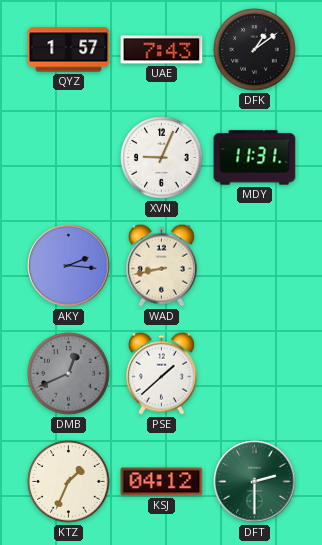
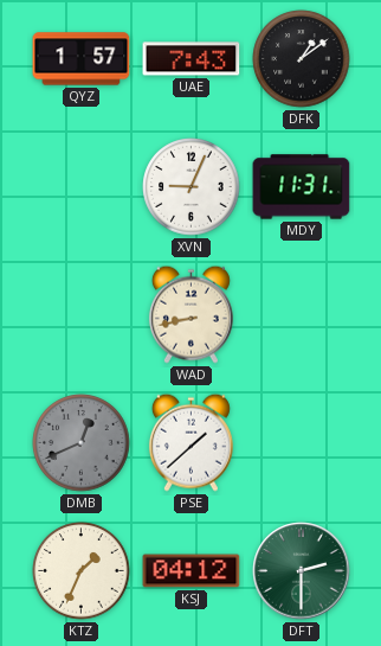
AKY: 2:16 -> none
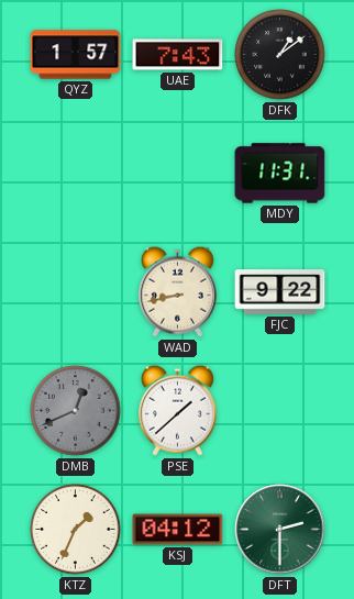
XVN: 9:04 -> none
FJC: none -> 9:22
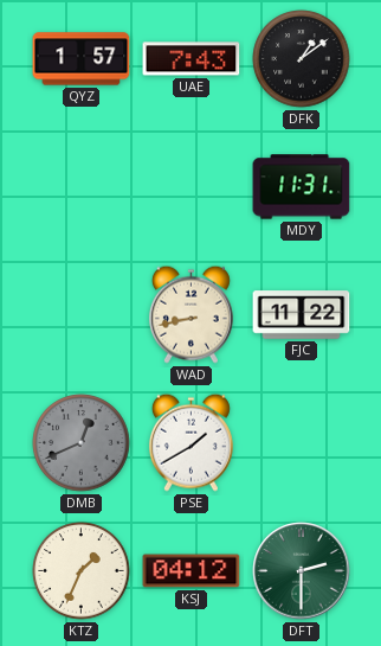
FJC: 9:22 -> 11:22
PSE: 1:38 -> 1:40
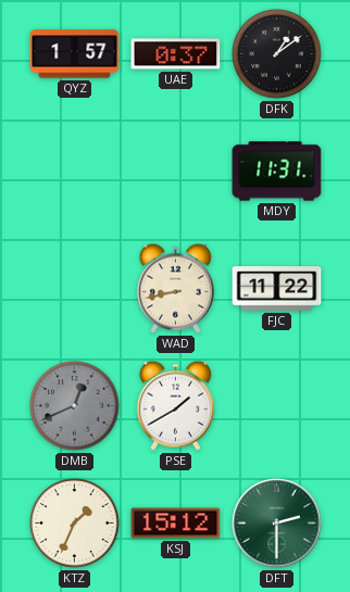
UAE: 7:43 -> 0:37
KSJ: 04:12 -> 15:12
